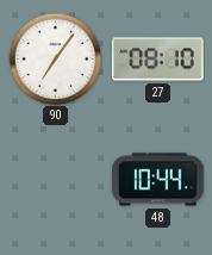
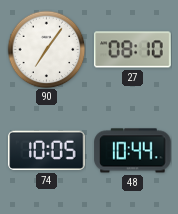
74: none -> 10:05
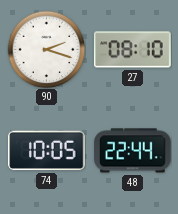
90: 7:06 -> 2:18
48: 10:44 -> 22:44
